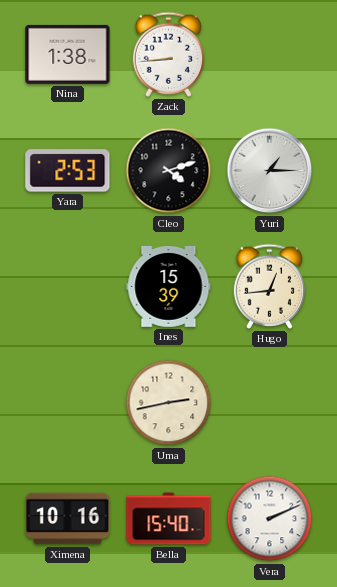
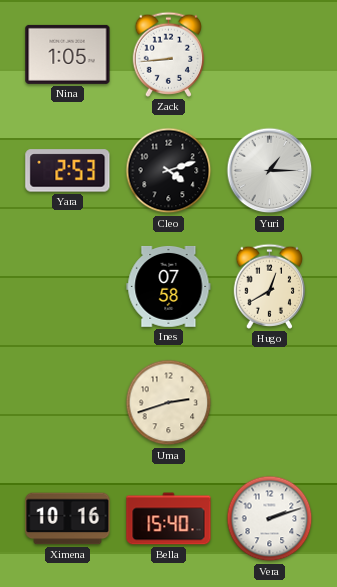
Nina: 1:38 -> 1:05
Ines: 15:39 -> 07:58
Hugo: 12:44 -> 12:40
Uma: 2:43 -> 2:42
Vera: 2:11 -> 2:12
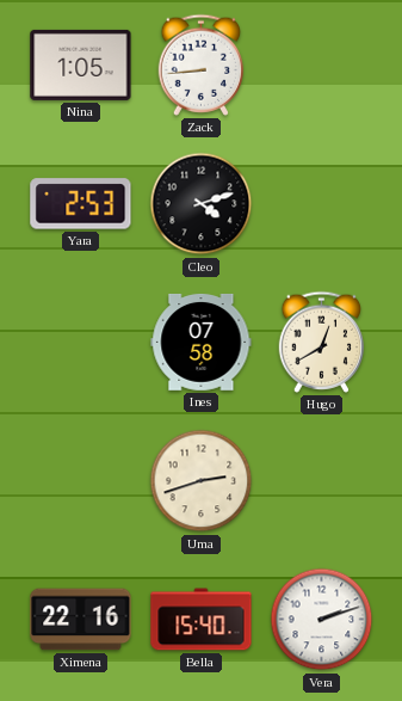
Yuri: 1:15 -> none
Ximena: 10:16 -> 22:16
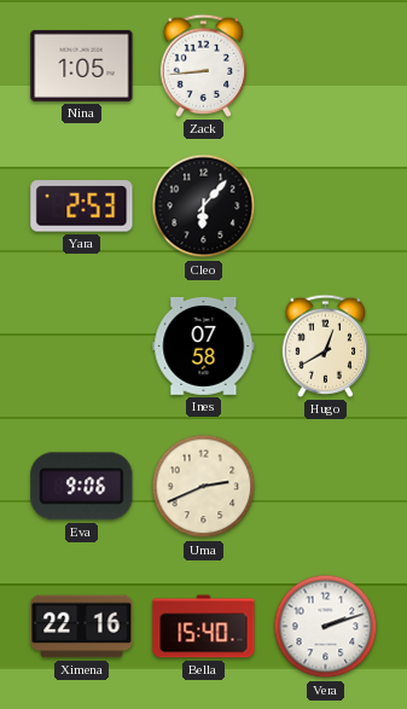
Cleo: 4:12 -> 6:07
Eva: none -> 9:06
Uma: 2:42 -> 2:41
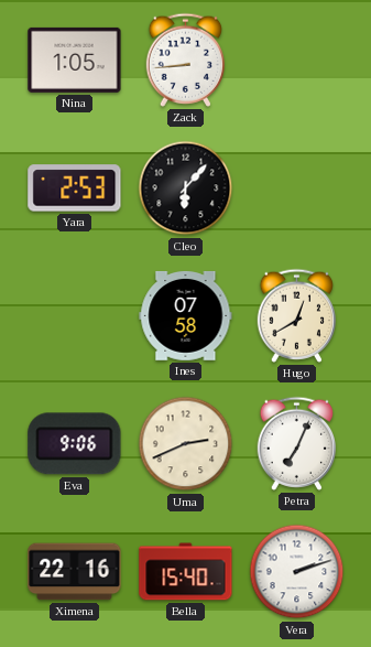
Petra: none -> 7:04
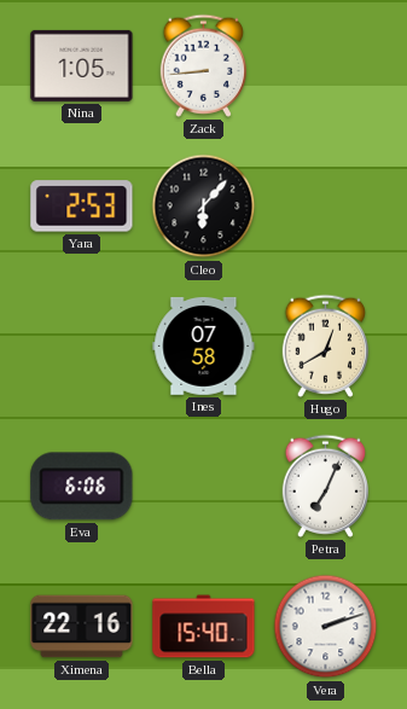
Eva: 9:06 -> 6:06
Uma: 2:41 -> none
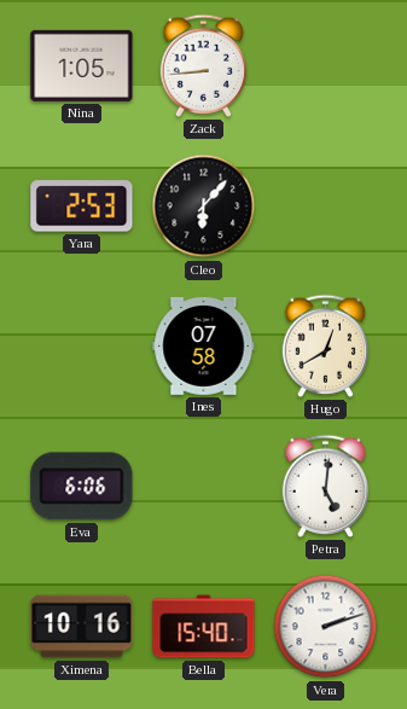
Petra: 7:04 -> 5:01
Ximena: 22:16 -> 10:16
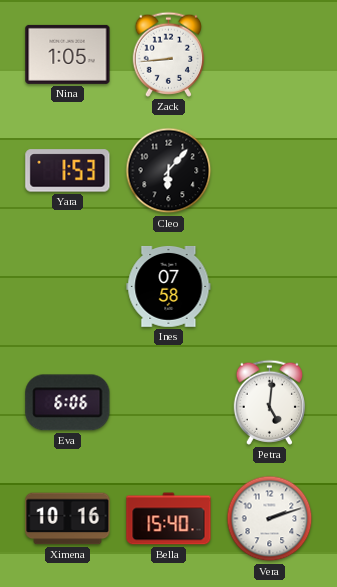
Yara: 2:53 -> 1:53
Hugo: 12:40 -> none
